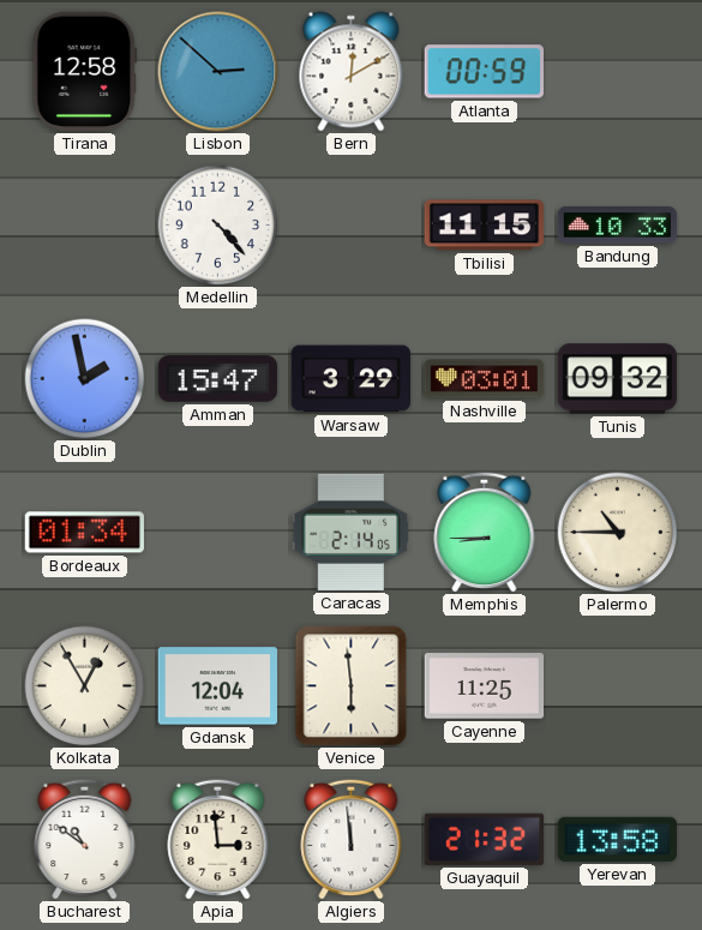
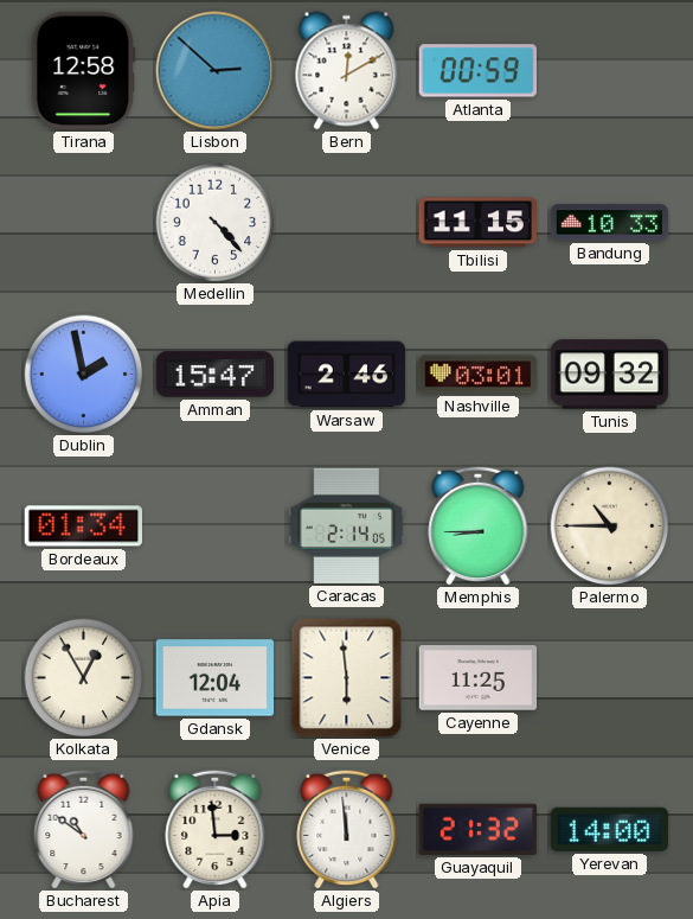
Warsaw: 3:29 -> 2:46
Yerevan: 13:58 -> 14:00
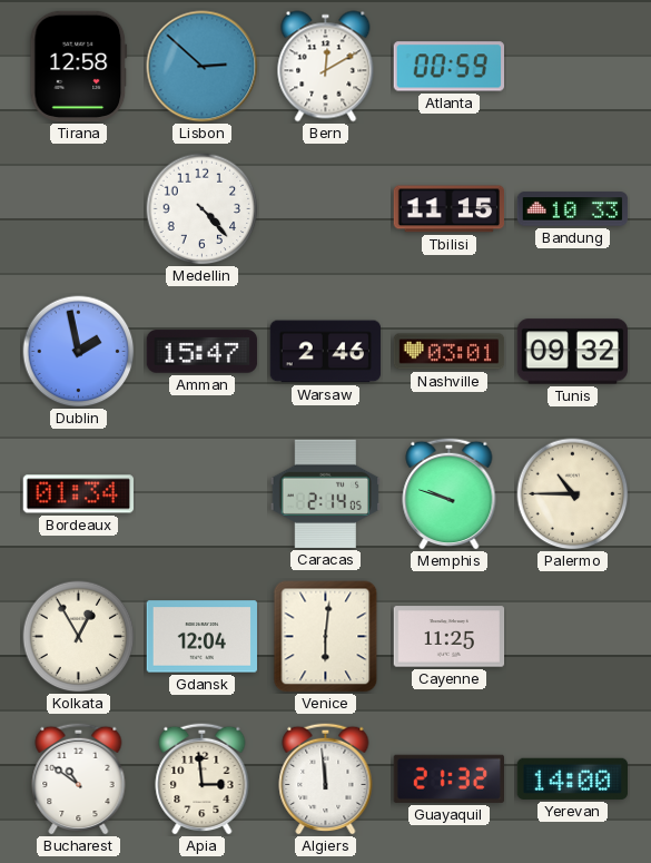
Memphis: 8:45 -> 9:48
Venice: 5:59 -> 6:01
